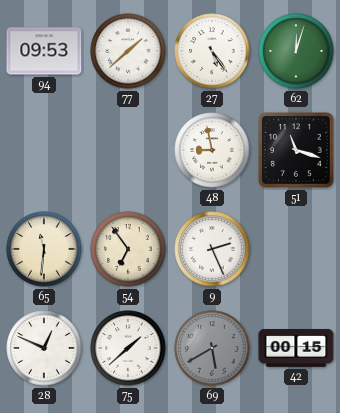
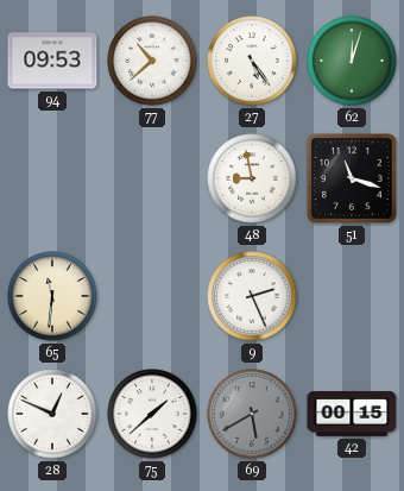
77: 1:38 -> 10:38
54: 6:54 -> none
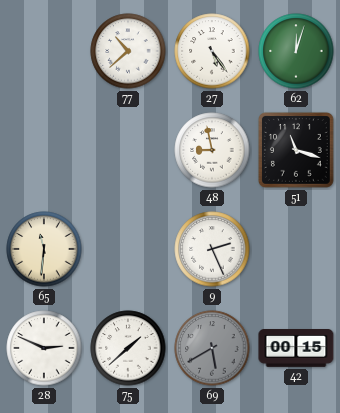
94: 09:53 -> none
28: 12:49 -> 2:49
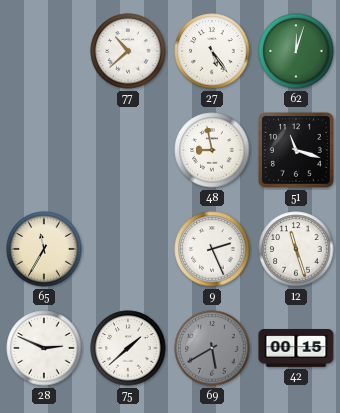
65: 11:31 -> 11:35
12: none -> 11:27
